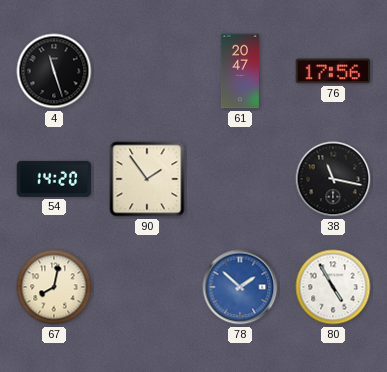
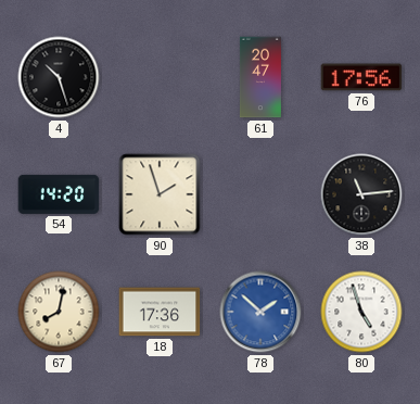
4: 11:27 -> 10:27
90: 1:54 -> 1:57
38: 11:17 -> 11:14
18: none -> 17:36
80: 4:55 -> 4:57
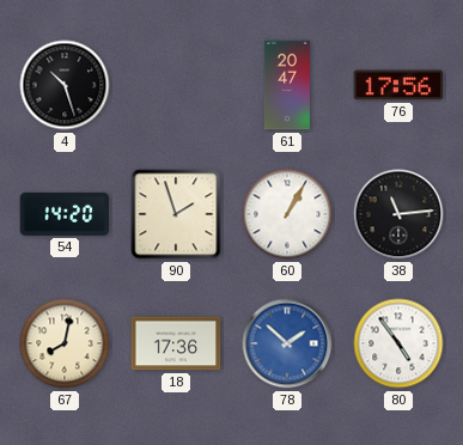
60: none -> 1:05
80: 4:57 -> 4:54
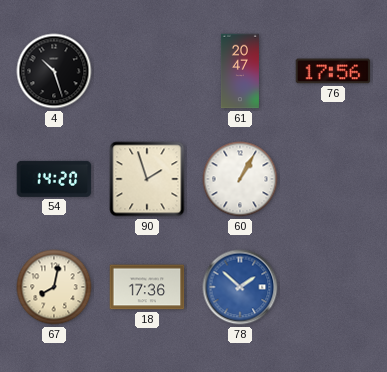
38: 11:14 -> none
80: 4:54 -> none
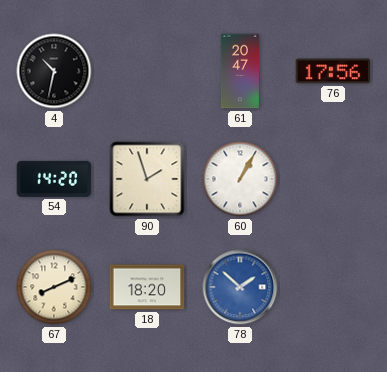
4: 10:27 -> 10:32
67: 8:02 -> 8:11
18: 17:36 -> 18:20
